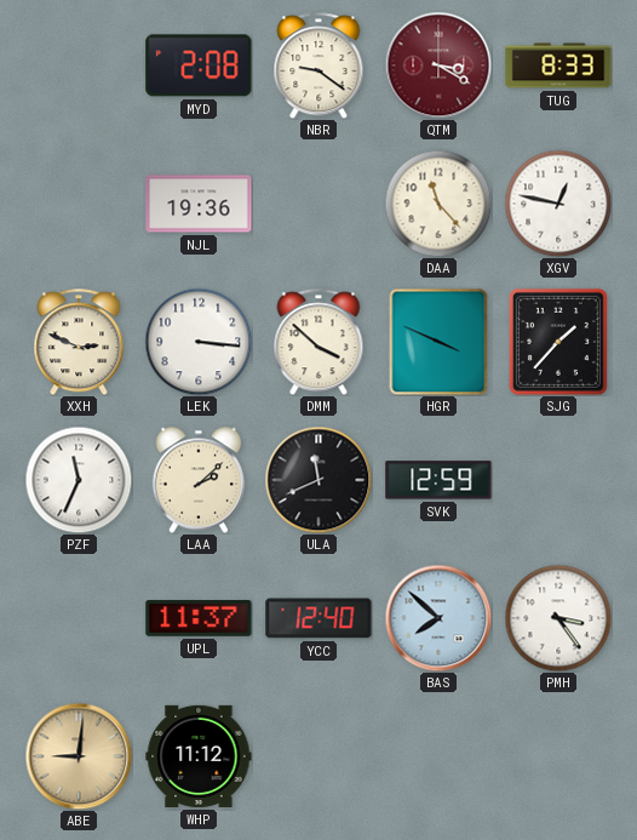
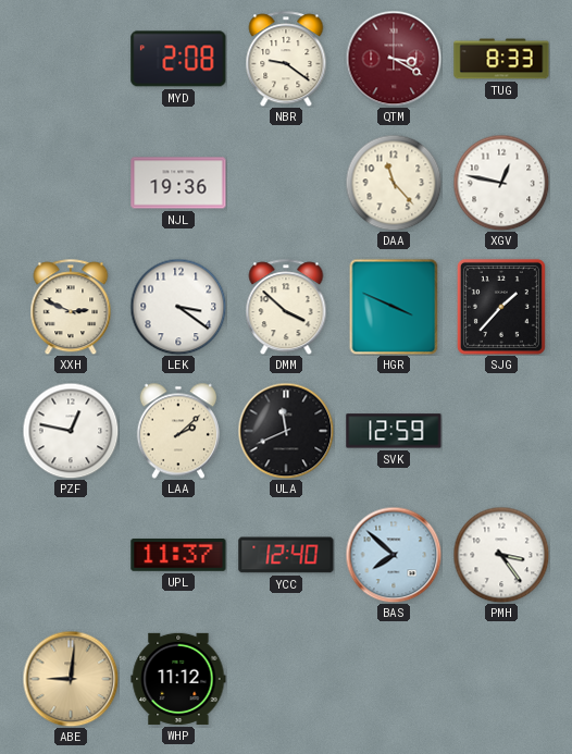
LEK: 3:16 -> 3:21
PZF: 11:34 -> 12:47
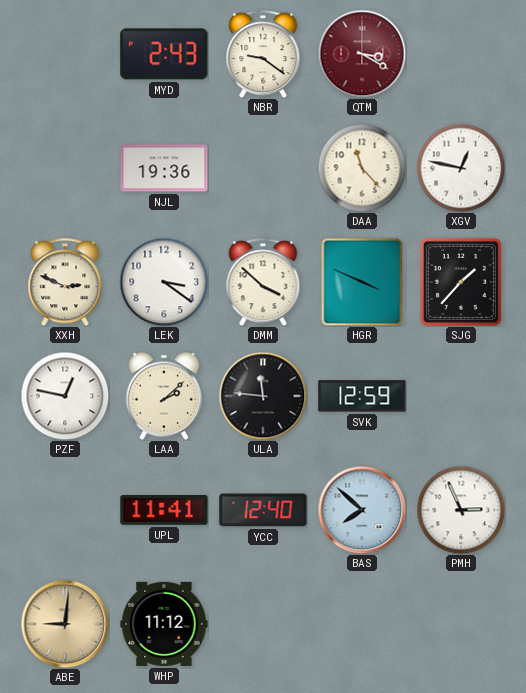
MYD: 2:08 -> 2:43
TUG: 8:33 -> none
ULA: 11:41 -> 11:46
UPL: 11:37 -> 11:41
PMH: 3:24 -> 2:56
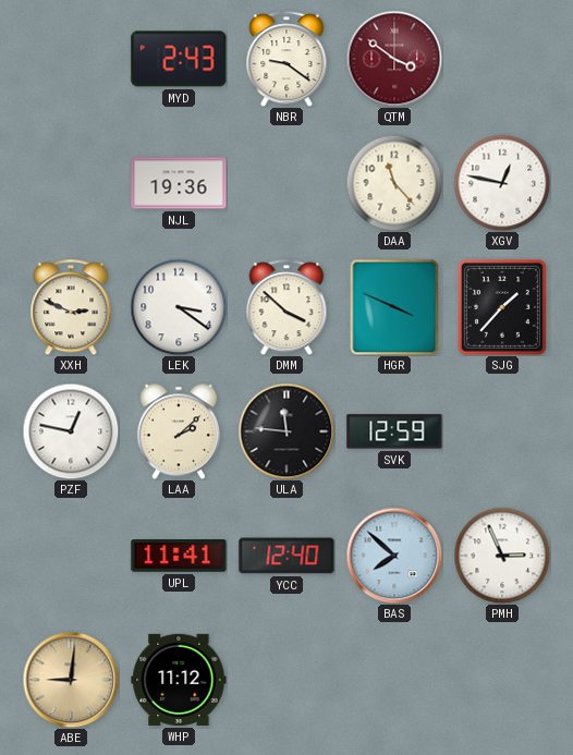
QTM: 3:20 -> 3:51
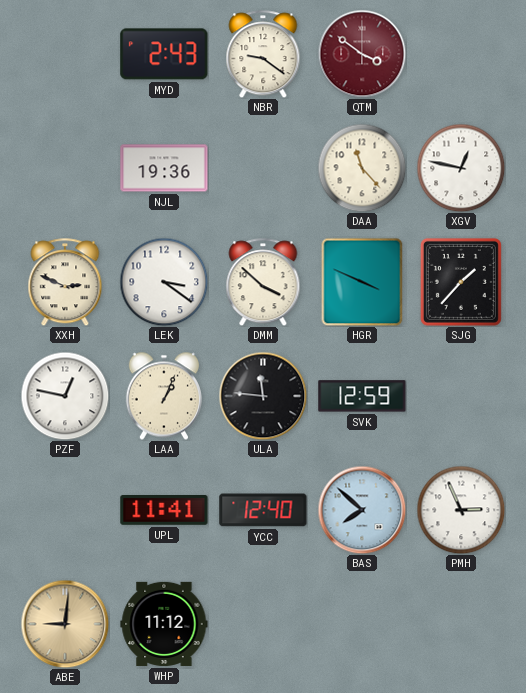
LAA: 2:08 -> 1:04
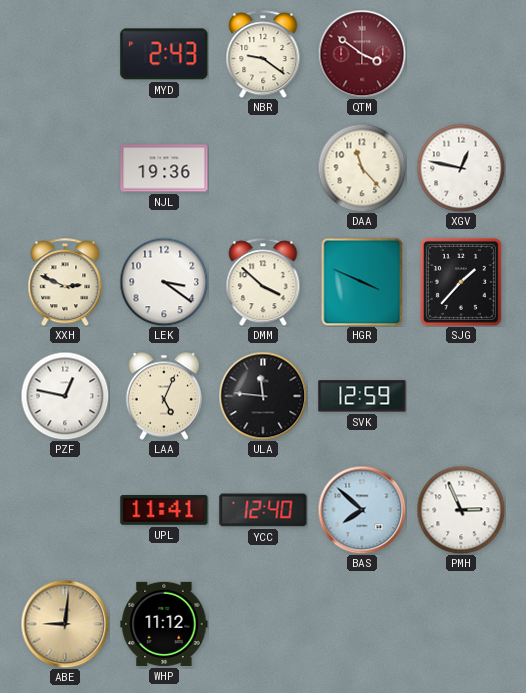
LAA: 1:04 -> 5:04
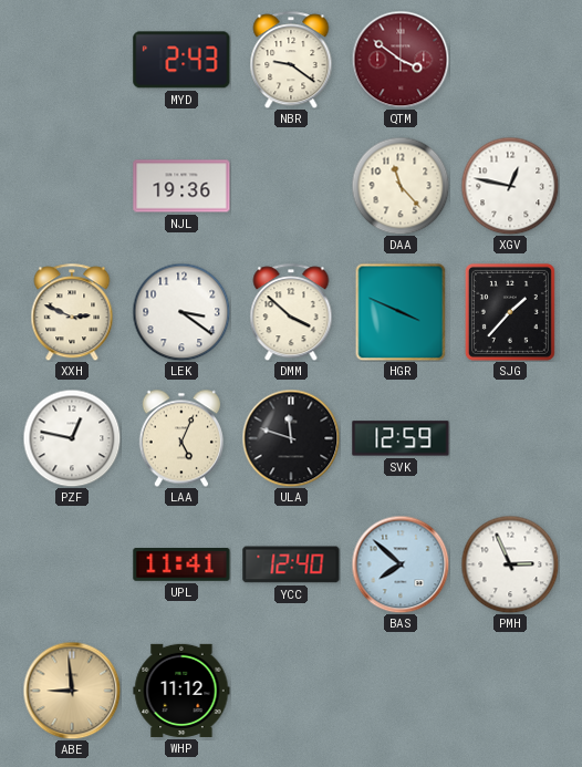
ULA: 11:46 -> 11:48
ABE: 9:01 -> 8:59
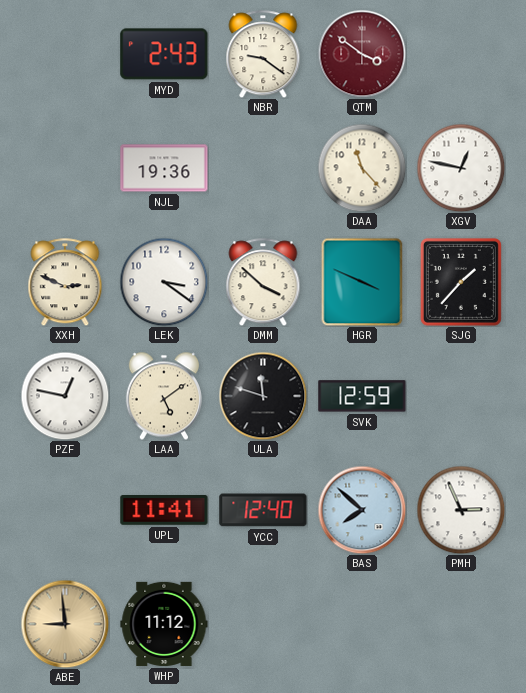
LAA: 5:04 -> 5:09
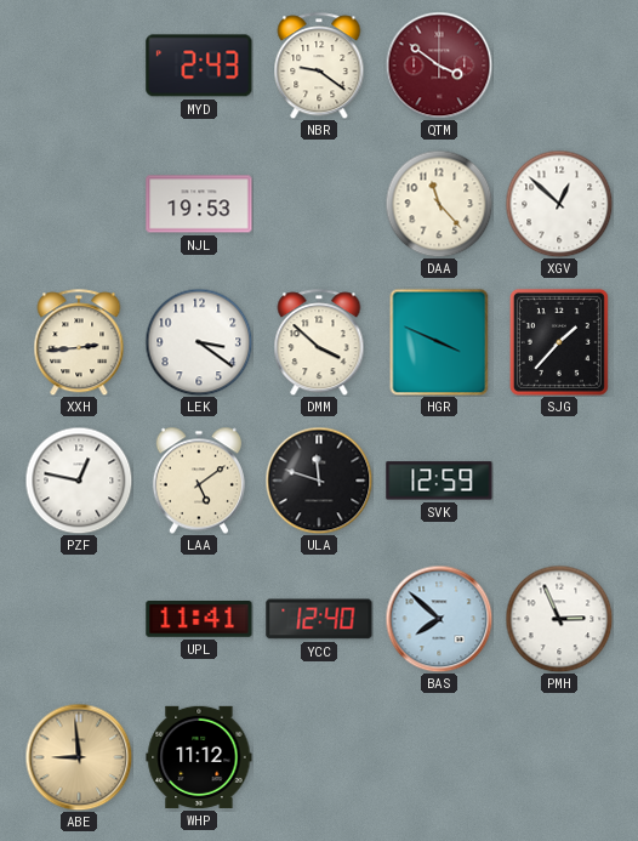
NJL: 19:36 -> 19:53
XGV: 12:47 -> 12:52
XXH: 2:49 -> 2:44
